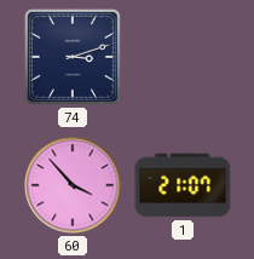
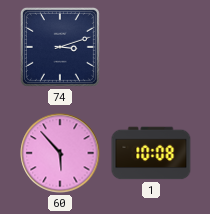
60: 3:53 -> 5:53
1: 21:07 -> 10:08
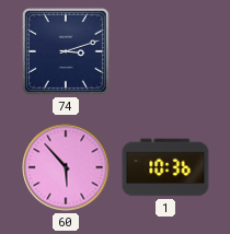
1: 10:08 -> 10:36
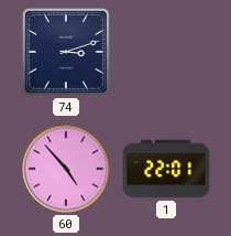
60: 5:53 -> 4:53
1: 10:36 -> 22:01
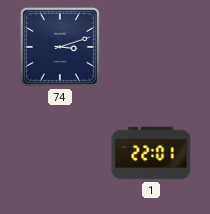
60: 4:53 -> none
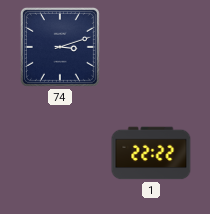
1: 22:01 -> 22:22
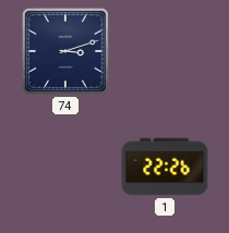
1: 22:22 -> 22:26
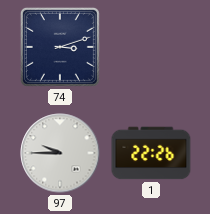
97: none -> 9:45
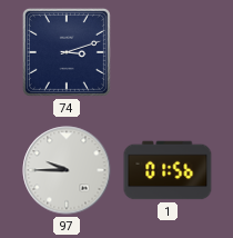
1: 22:26 -> 01:56
